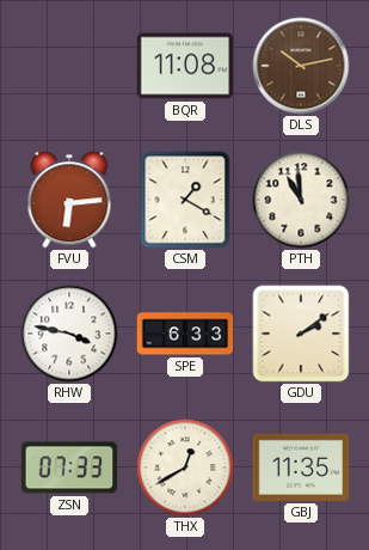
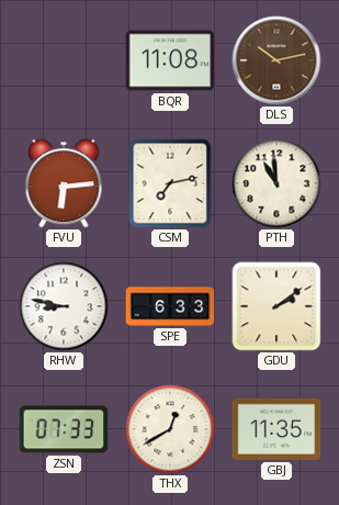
CSM: 1:20 -> 7:13
RHW: 3:47 -> 8:47
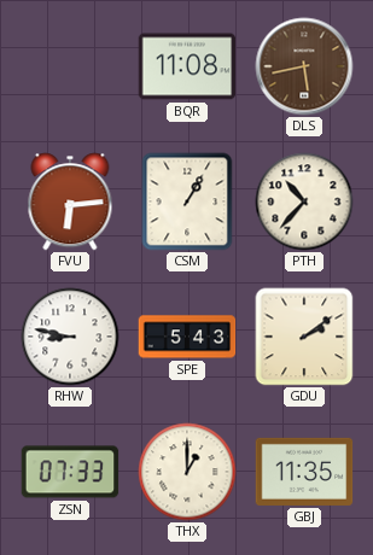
DLS: 10:13 -> 5:43
CSM: 7:13 -> 1:05
PTH: 10:59 -> 10:37
SPE: 6:33 -> 5:43
THX: 12:40 -> 1:00
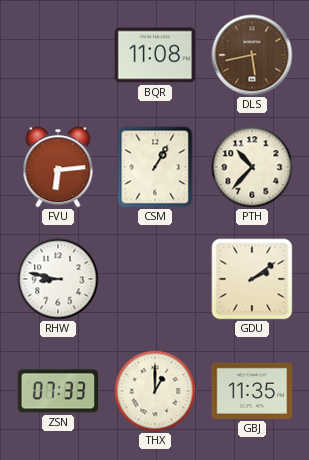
SPE: 5:43 -> none
